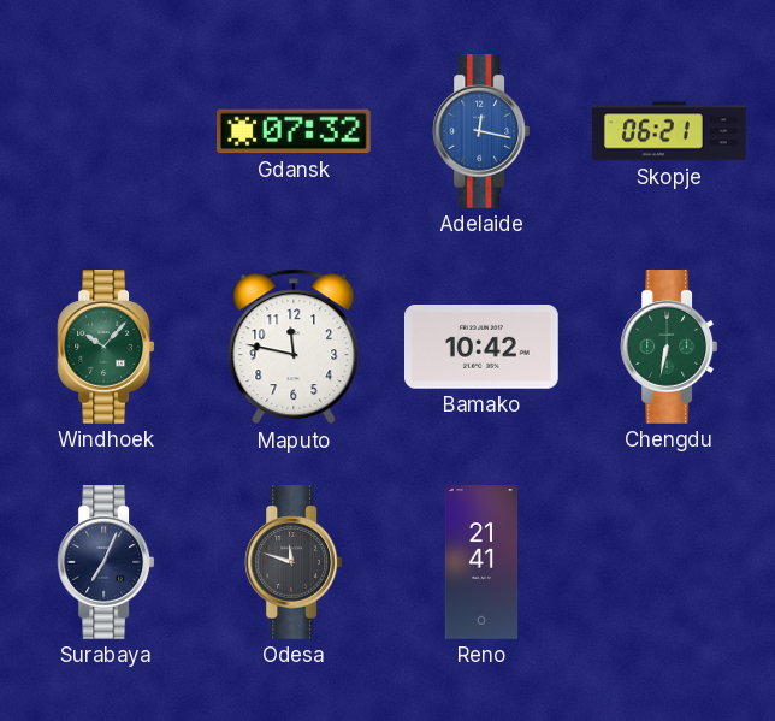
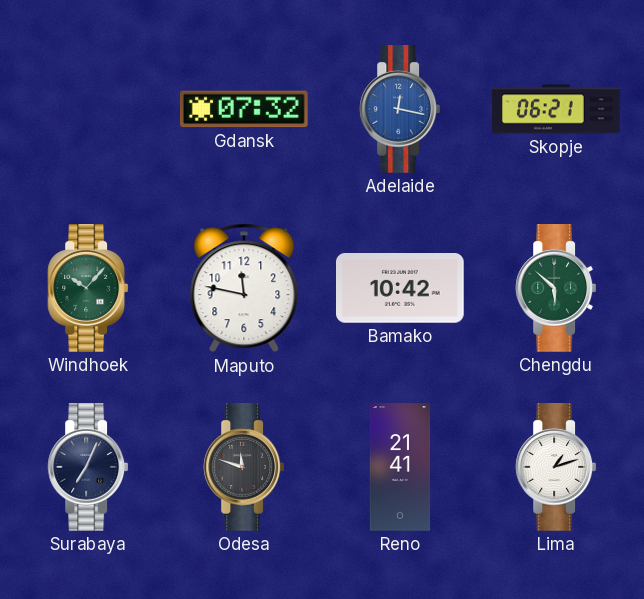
Chengdu: 6:32 -> 5:52
Lima: none -> 1:12
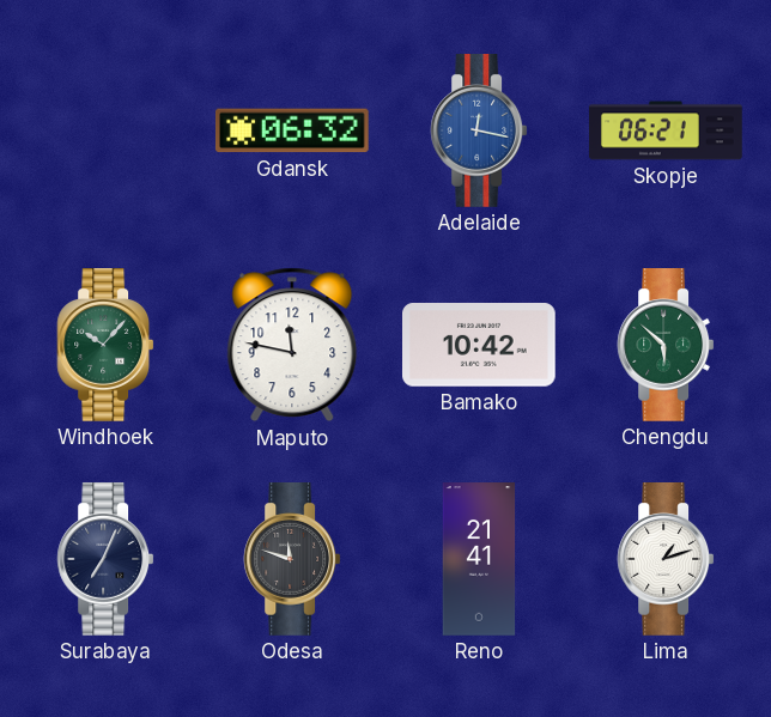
Gdansk: 07:32 -> 06:32
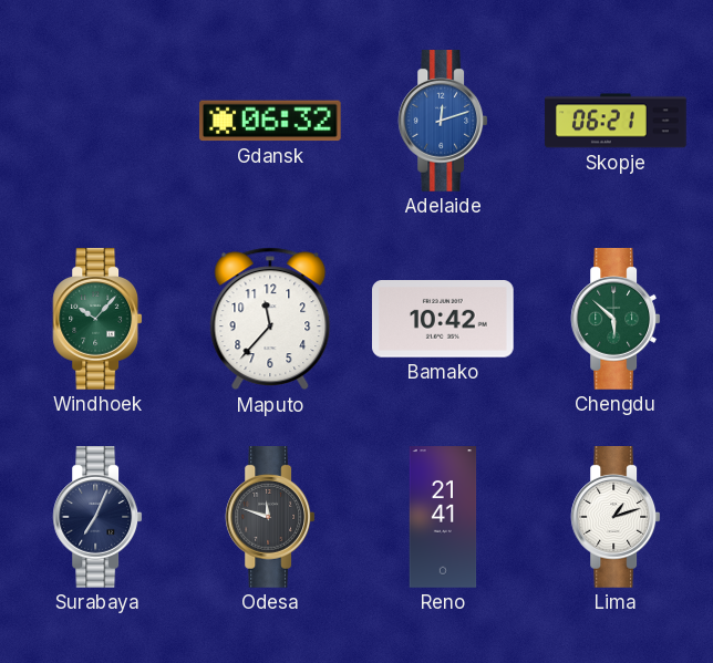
Adelaide: 12:17 -> 12:12
Maputo: 11:47 -> 11:37
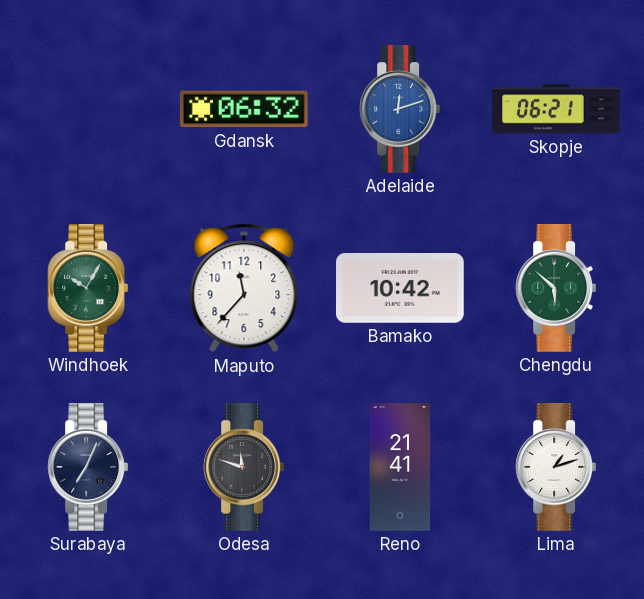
Windhoek: 10:07 -> 10:05
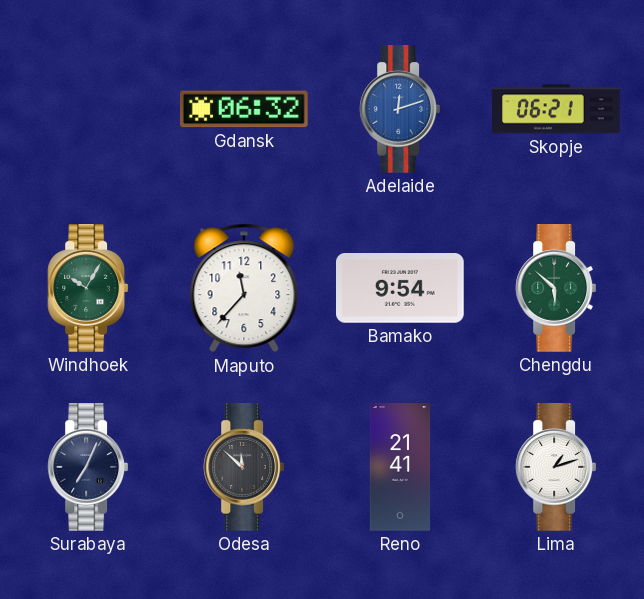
Bamako: 10:42 -> 9:54
Odesa: 11:48 -> 11:52
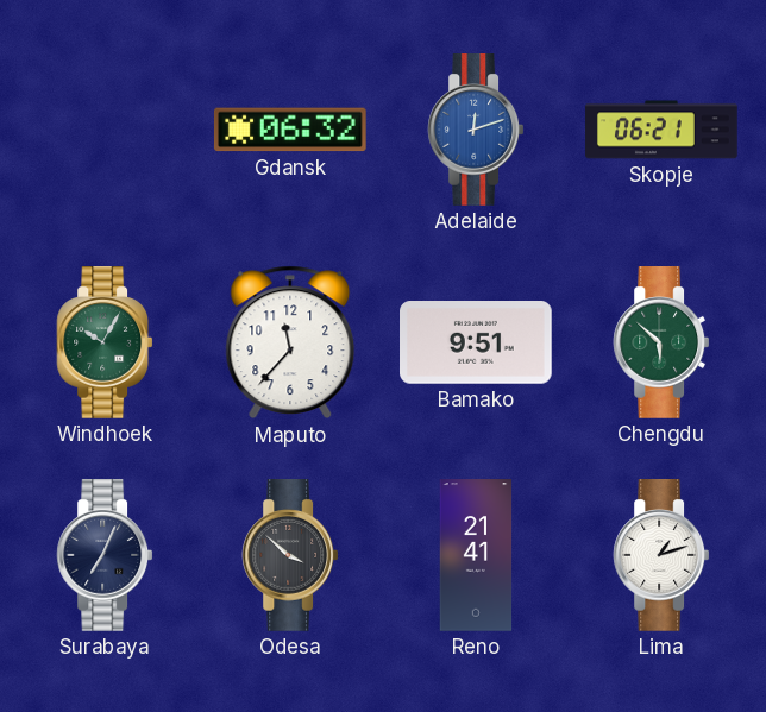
Bamako: 9:54 -> 9:51
Odesa: 11:52 -> 3:52
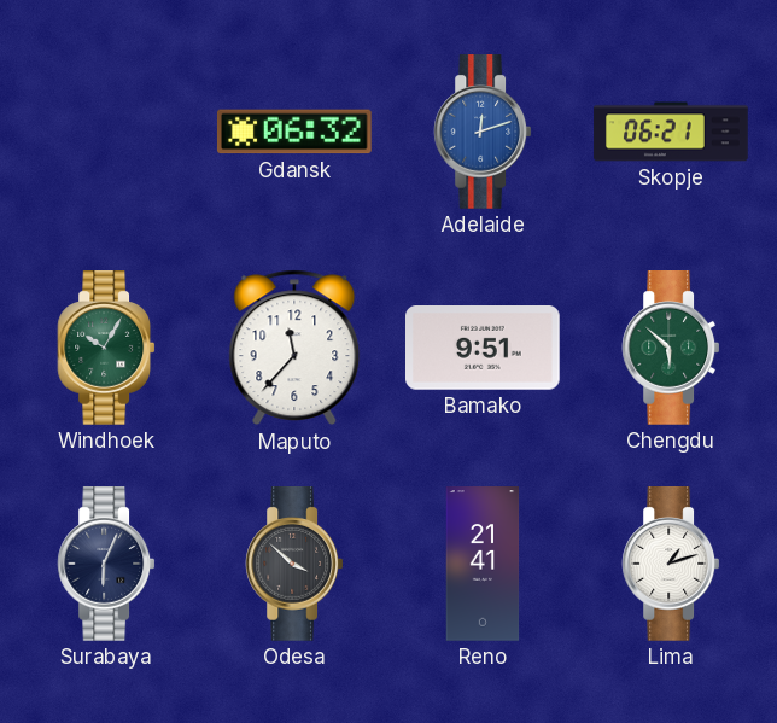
Surabaya: 7:04 -> 6:04
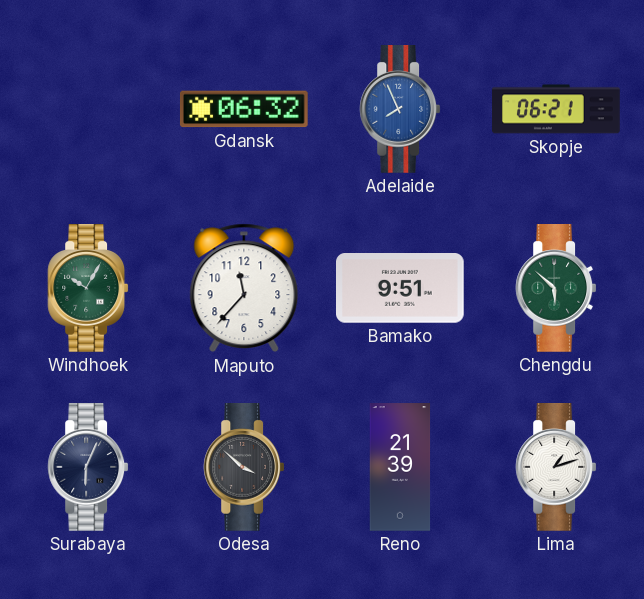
Adelaide: 12:12 -> 7:56
Reno: 21:41 -> 21:39
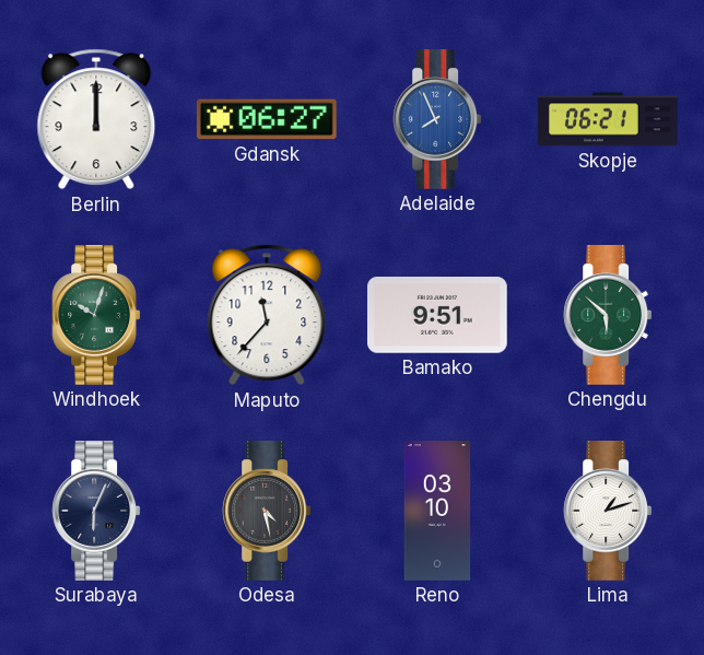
Berlin: none -> 12:00
Gdansk: 06:32 -> 06:27
Windhoek: 10:05 -> 10:03
Odesa: 3:52 -> 4:28
Reno: 21:39 -> 03:10
